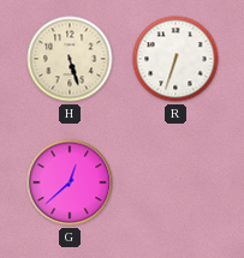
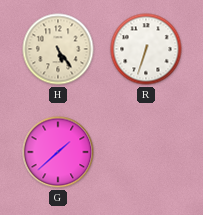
H: 5:27 -> 5:24
G: 12:38 -> 1:38
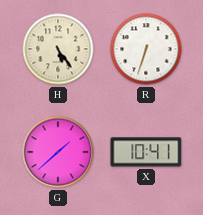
X: none -> 10:41
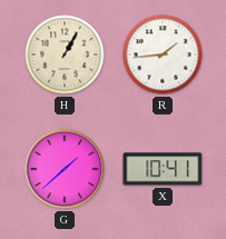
H: 5:24 -> 1:05
R: 6:33 -> 1:44
